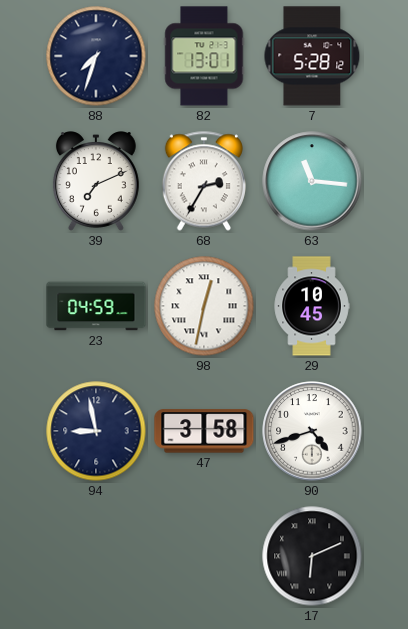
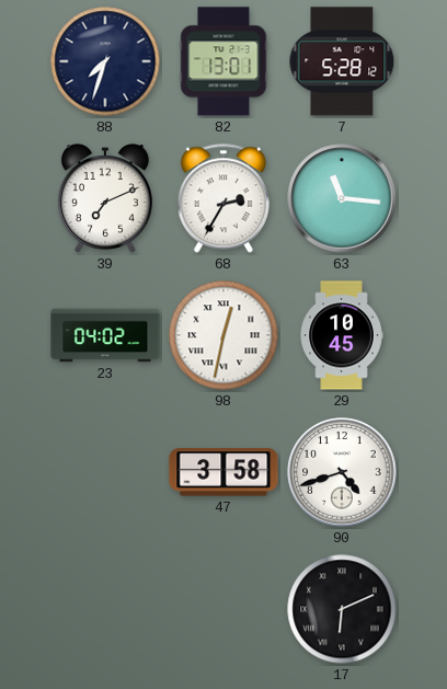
23: 04:59 -> 04:02
94: 8:58 -> none
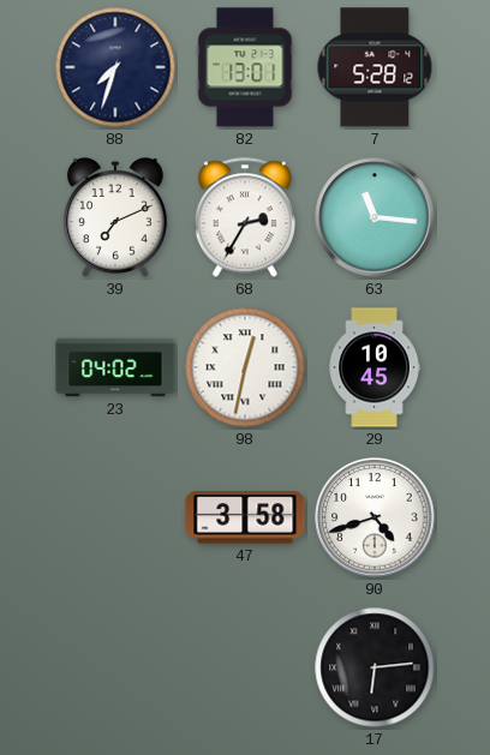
17: 6:11 -> 6:14
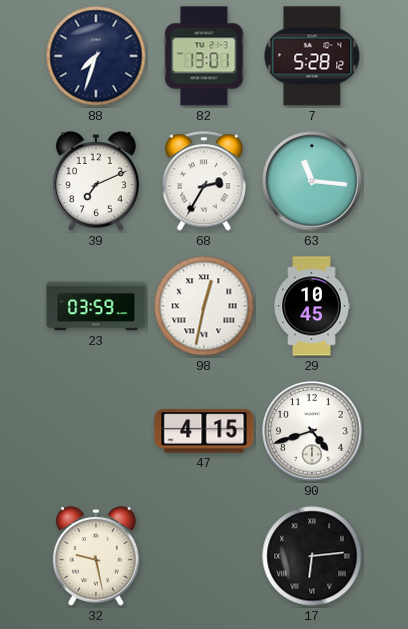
23: 04:02 -> 03:59
47: 3:58 -> 4:15
32: none -> 9:28
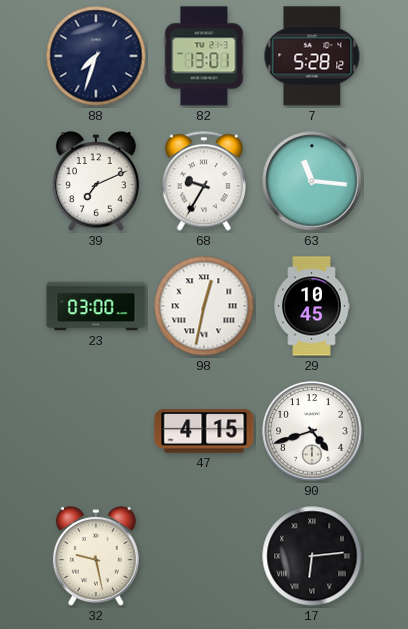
68: 2:35 -> 9:35
23: 03:59 -> 03:00
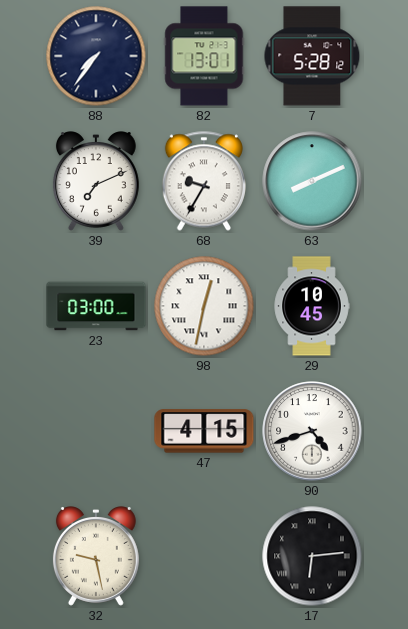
88: 7:33 -> 7:36
63: 11:16 -> 8:11
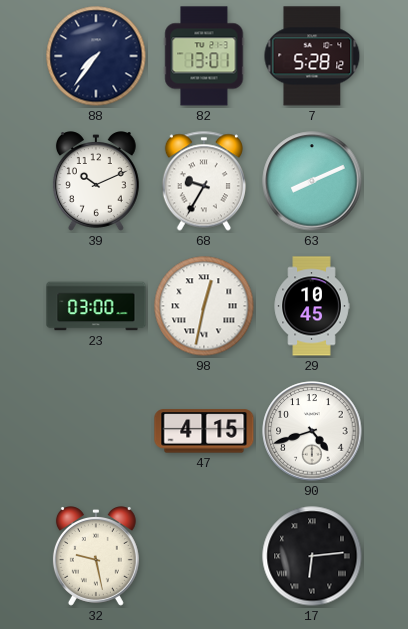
39: 7:11 -> 10:11
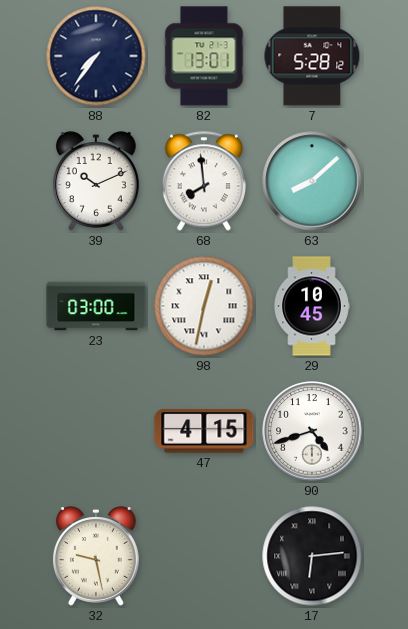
68: 9:35 -> 7:59
63: 8:11 -> 8:08
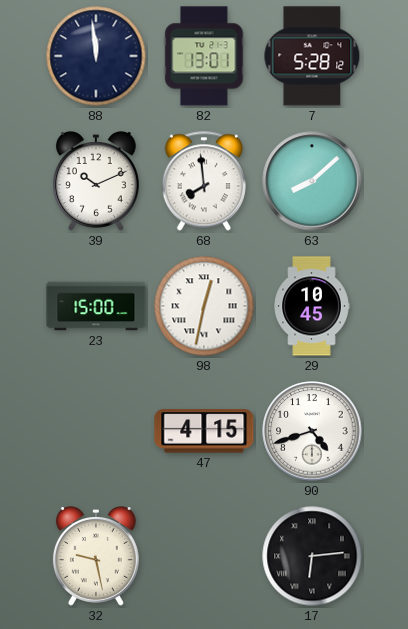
88: 7:36 -> 11:59
23: 03:00 -> 15:00
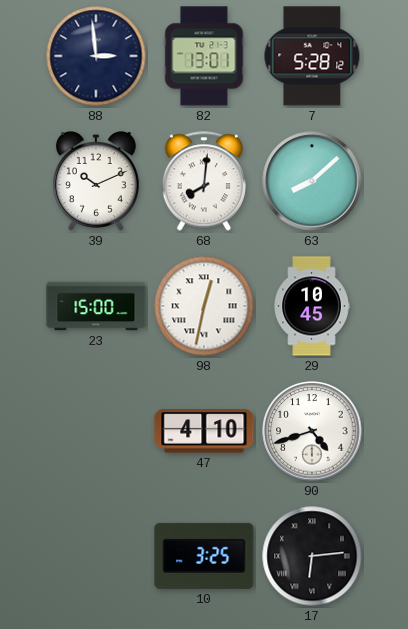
88: 11:59 -> 2:59
68: 7:59 -> 8:01
47: 4:15 -> 4:10
32: 9:28 -> none
10: none -> 3:25
